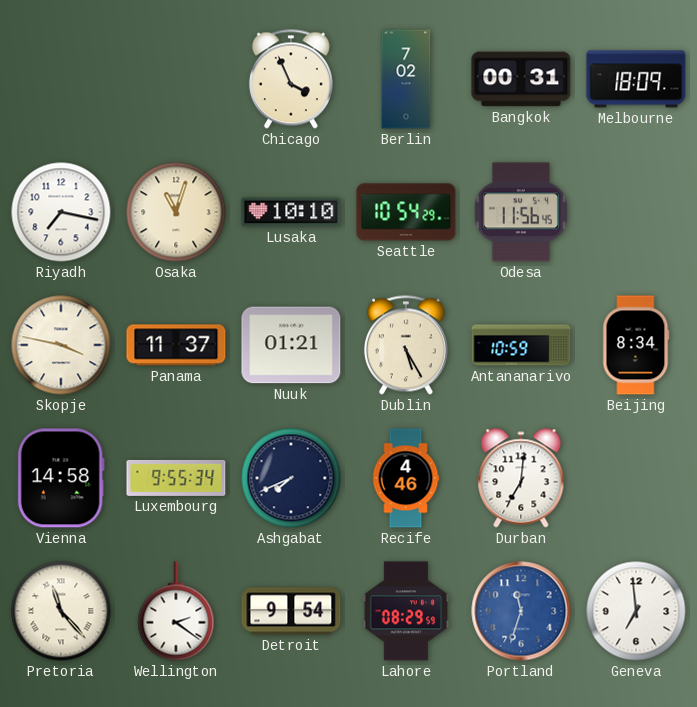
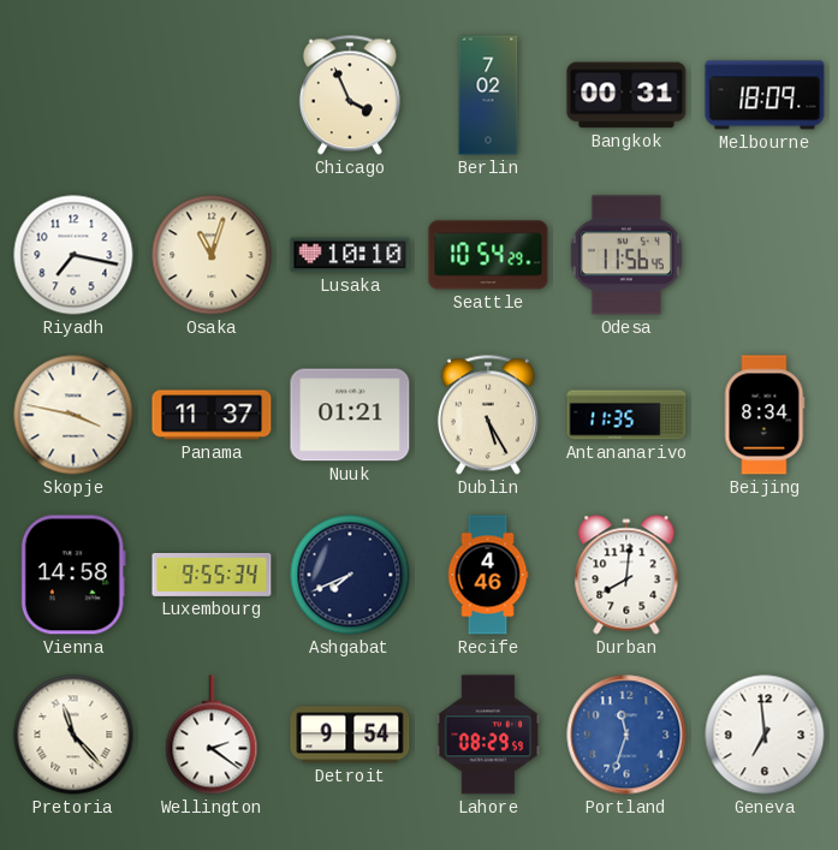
Antananarivo: 10:59 -> 11:35
Durban: 7:01 -> 8:01
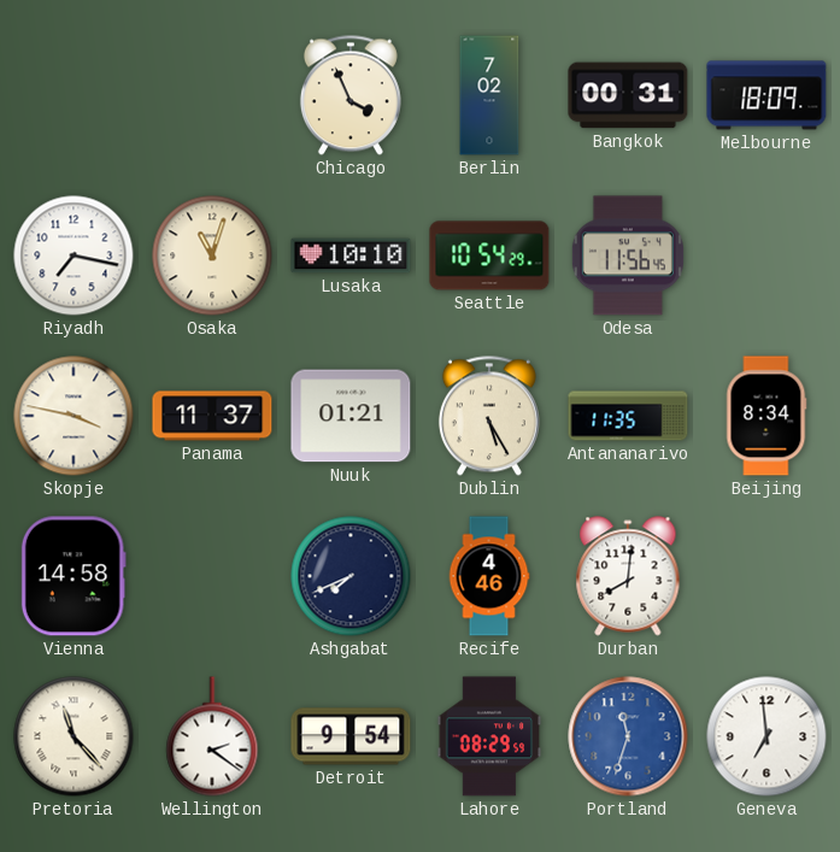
Luxembourg: 9:55 -> none
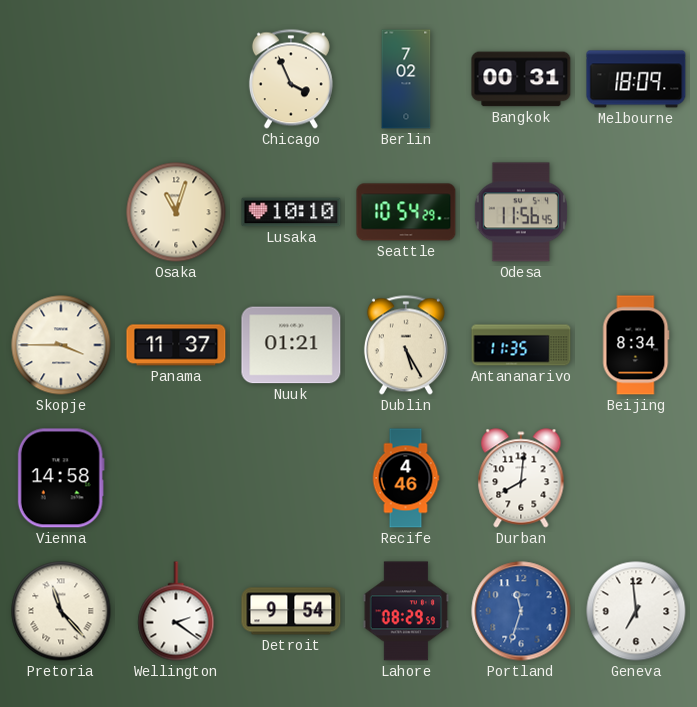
Riyadh: 7:17 -> none
Skopje: 3:47 -> 3:45
Ashgabat: 7:41 -> none
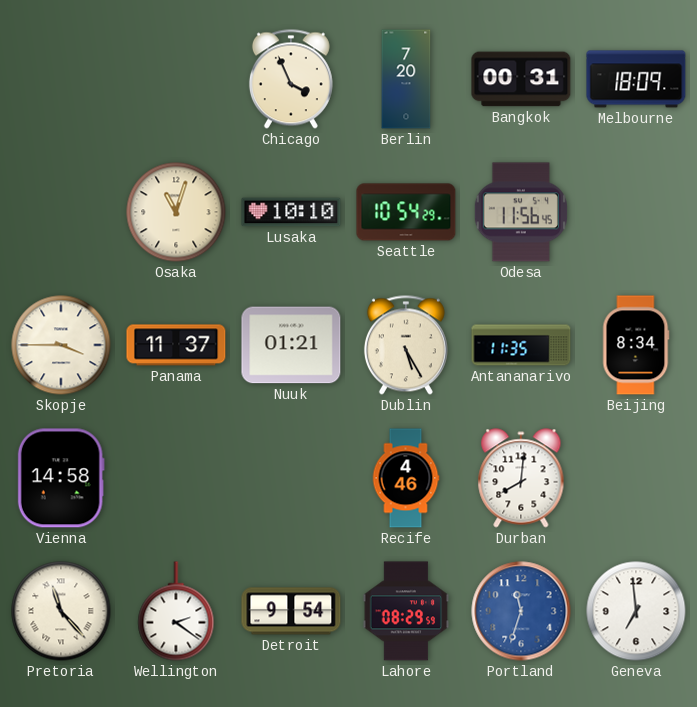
Berlin: 7:02 -> 7:20
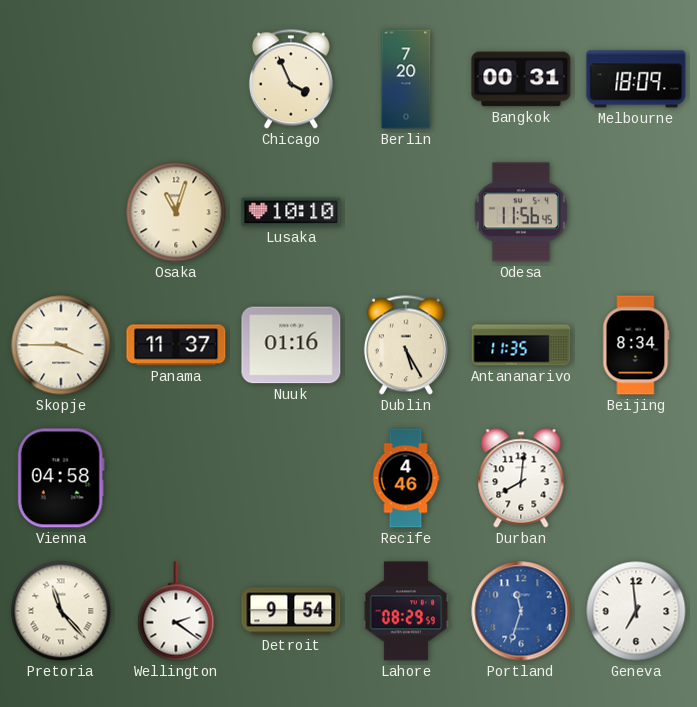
Seattle: 10:54 -> none
Nuuk: 01:21 -> 01:16
Vienna: 14:58 -> 04:58
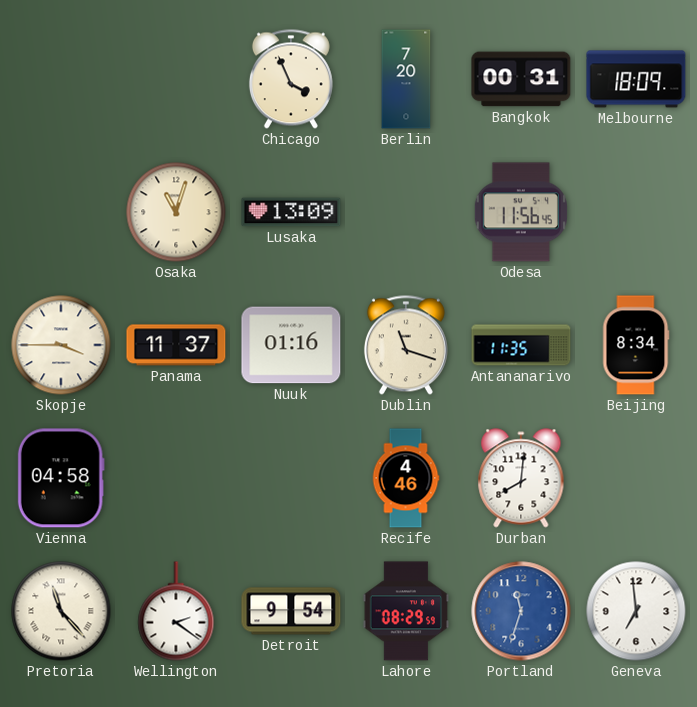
Lusaka: 10:10 -> 13:09
Dublin: 5:25 -> 11:18
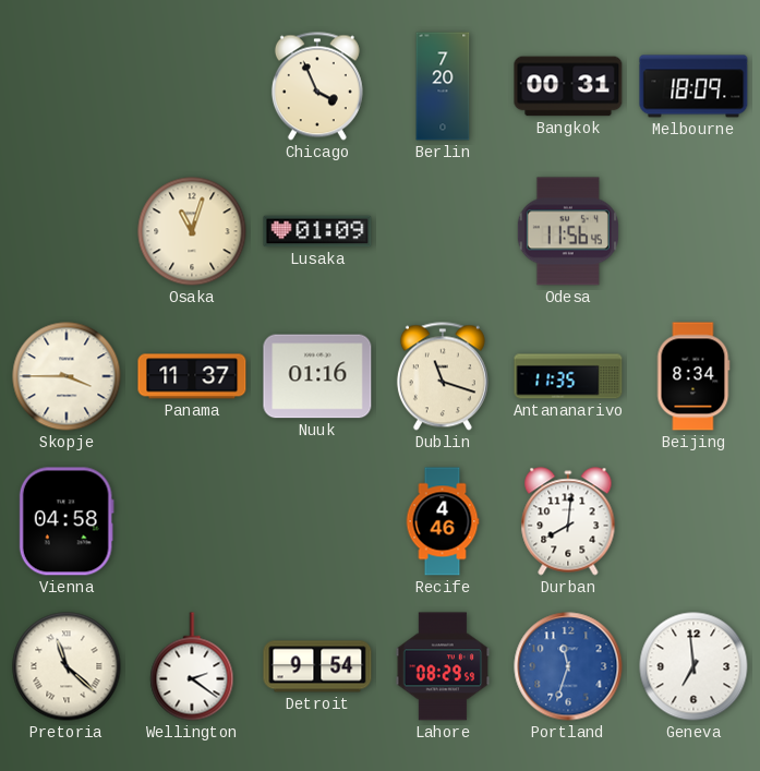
Lusaka: 13:09 -> 01:09
Pretoria: 11:23 -> 11:22
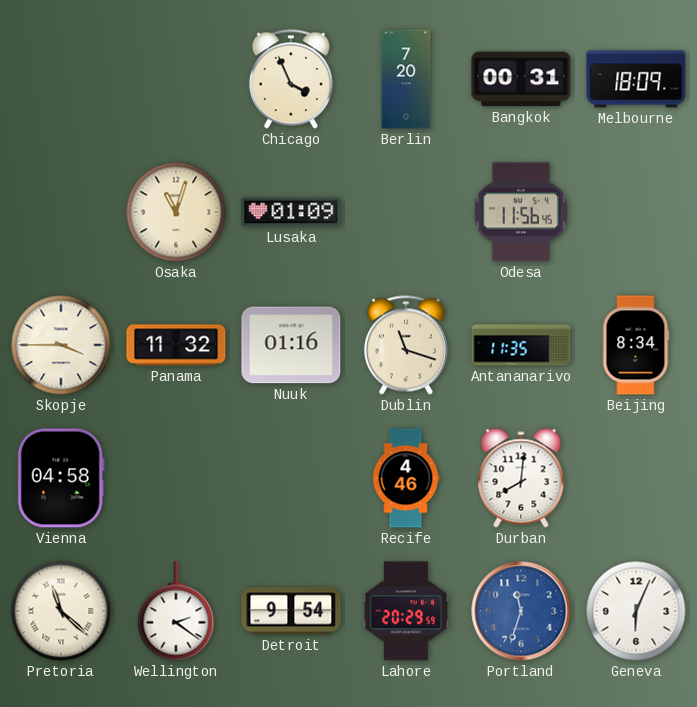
Panama: 11:37 -> 11:32
Lahore: 08:29 -> 20:29
Geneva: 6:59 -> 6:04
